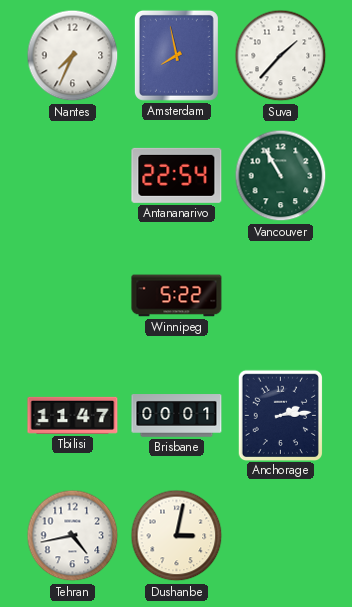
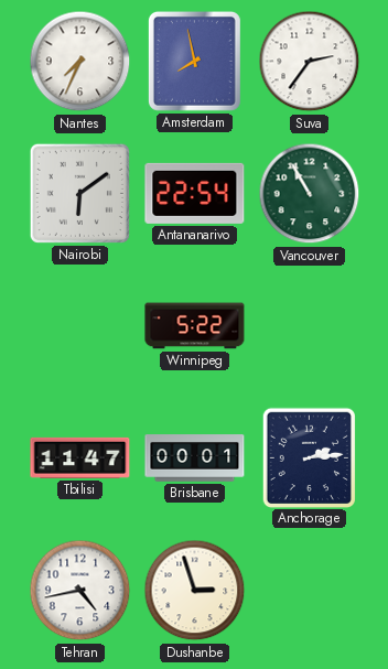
Suva: 1:37 -> 2:36
Nairobi: none -> 6:09
Dushanbe: 3:02 -> 2:57
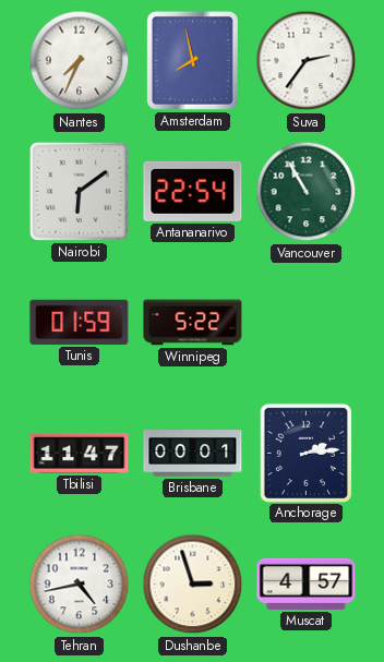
Tunis: none -> 01:59
Muscat: none -> 4:57
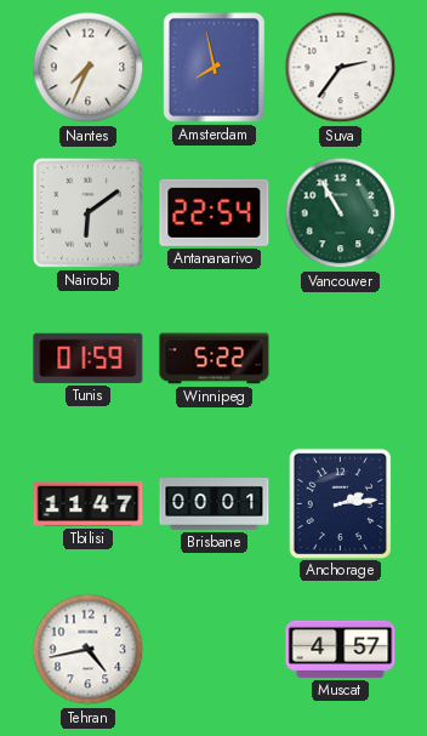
Dushanbe: 2:57 -> none
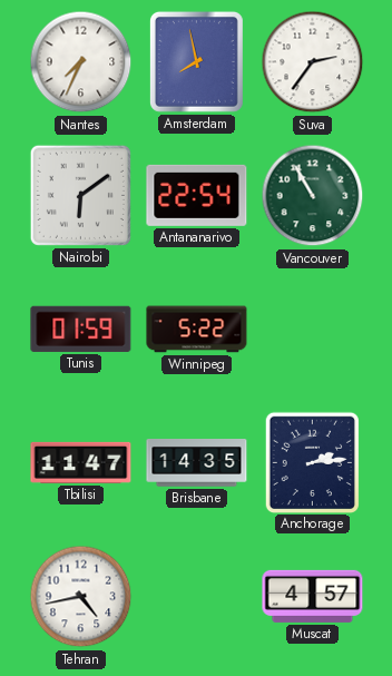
Brisbane: 00:01 -> 14:35
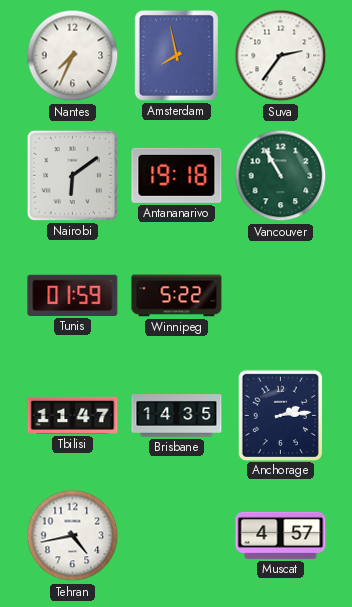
Antananarivo: 22:54 -> 19:18
